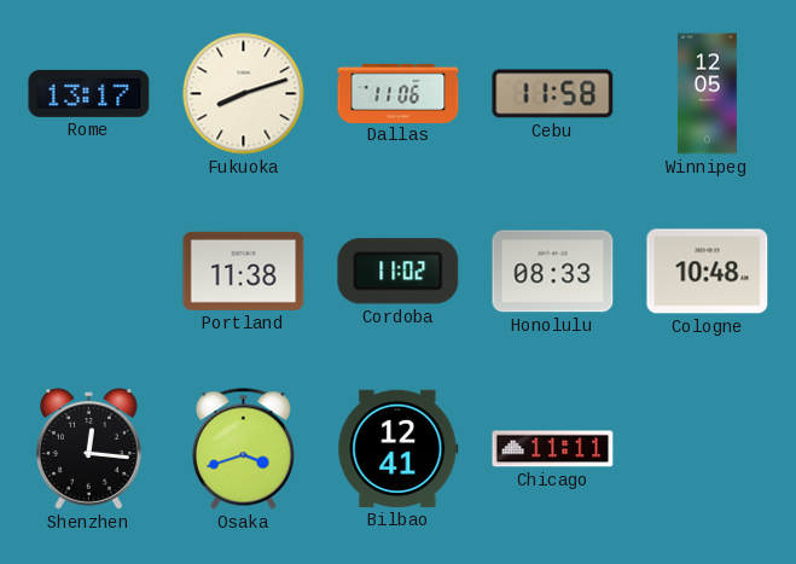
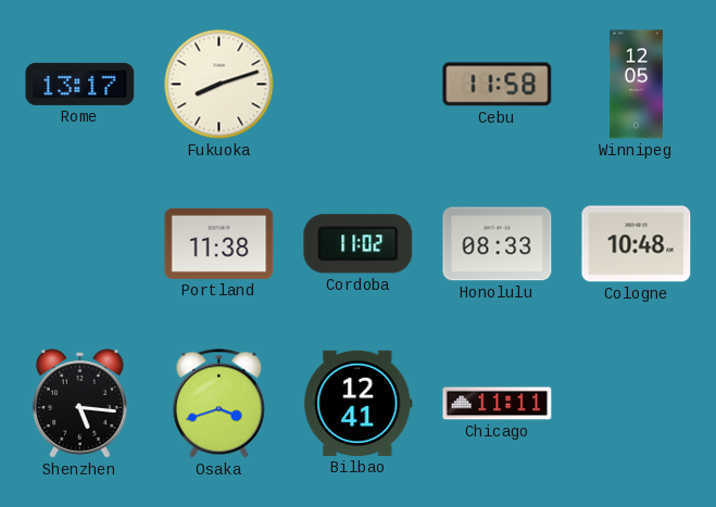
Dallas: 11:06 -> none
Shenzhen: 12:16 -> 5:16
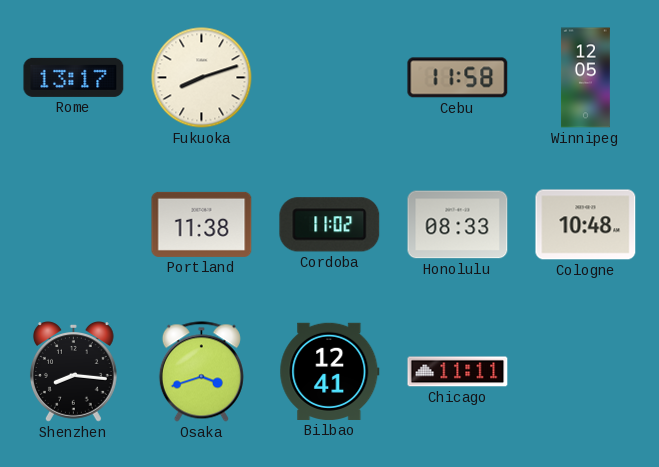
Shenzhen: 5:16 -> 8:16
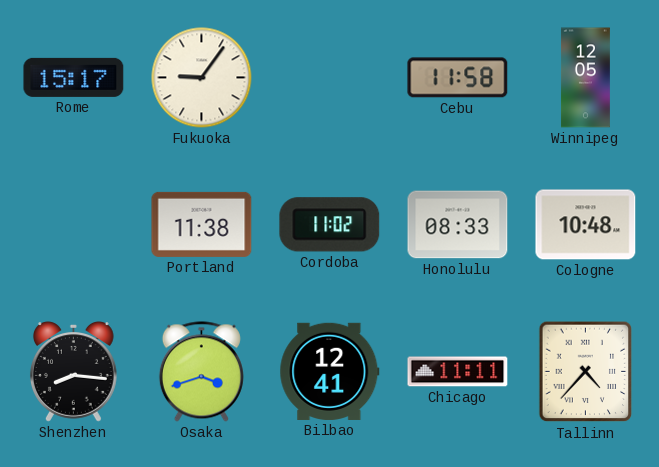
Rome: 13:17 -> 15:17
Fukuoka: 8:12 -> 9:06
Tallinn: none -> 4:37
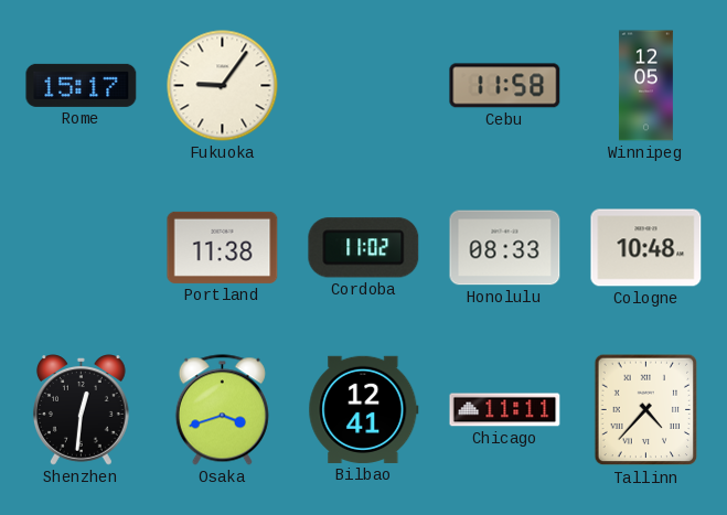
Shenzhen: 8:16 -> 12:31
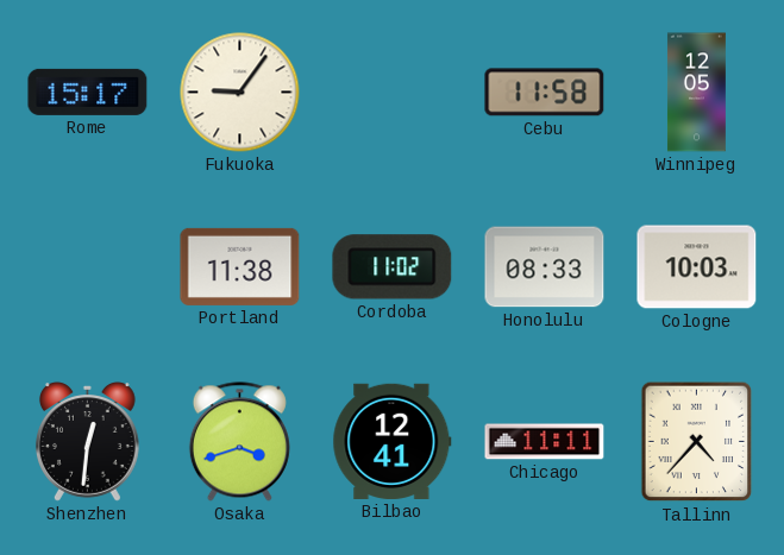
Cologne: 10:48 -> 10:03
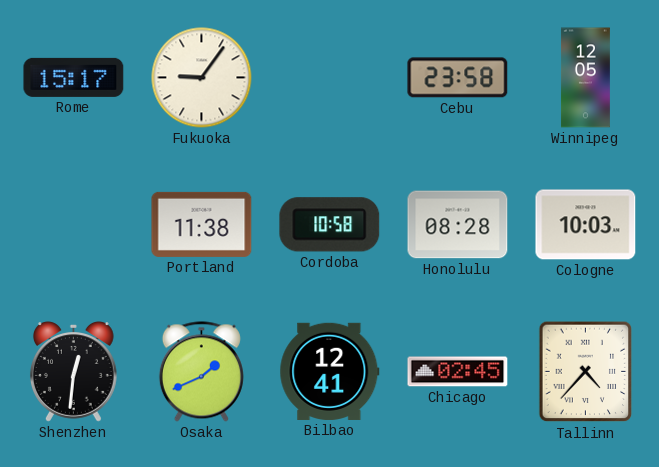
Cebu: 11:58 -> 23:58
Cordoba: 11:02 -> 10:58
Honolulu: 08:33 -> 08:28
Osaka: 3:42 -> 1:41
Chicago: 11:11 -> 02:45
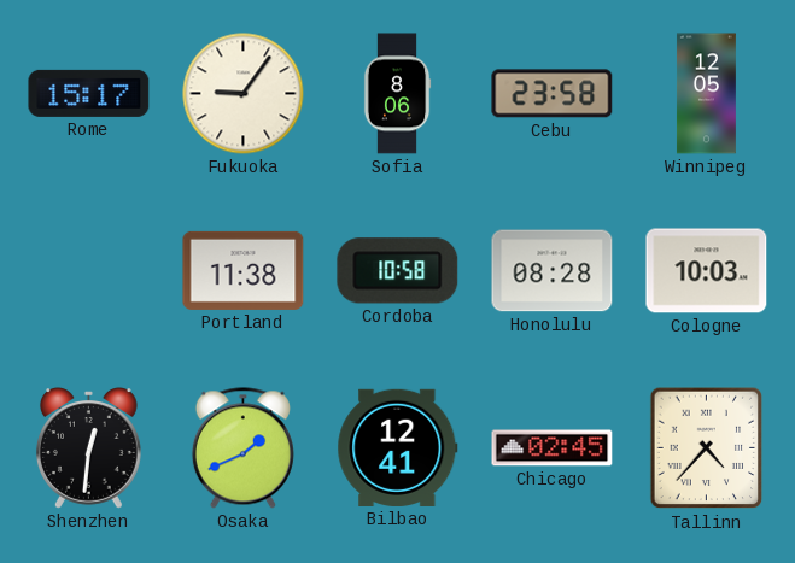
Sofia: none -> 8:06
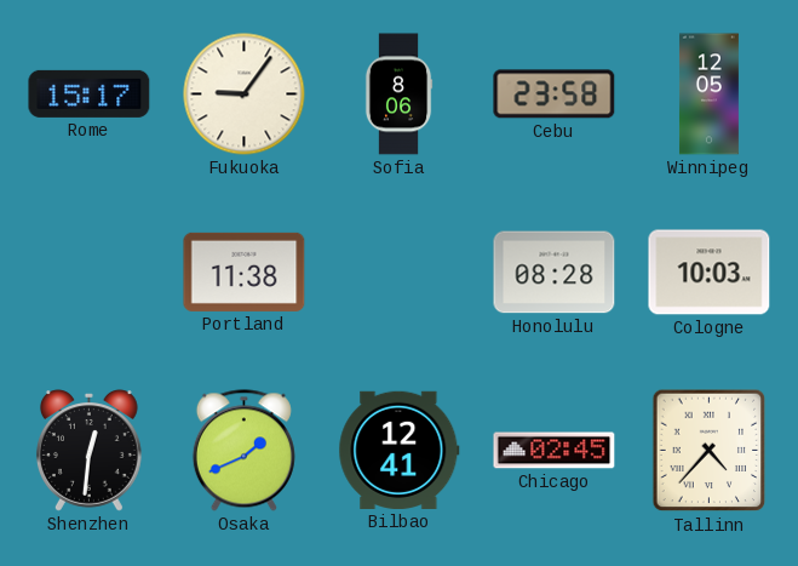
Cordoba: 10:58 -> none
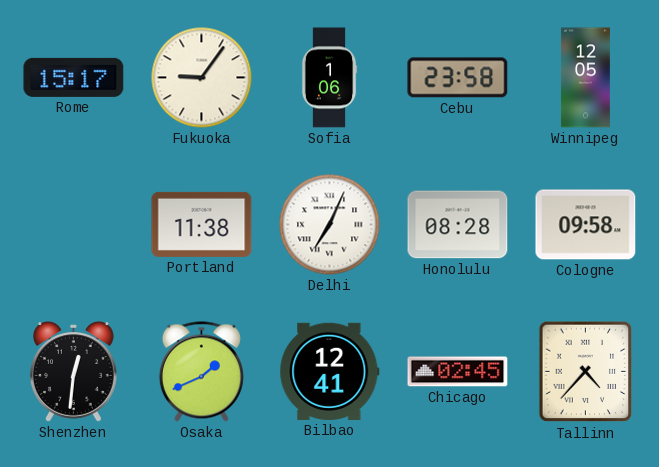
Sofia: 8:06 -> 1:06
Delhi: none -> 7:04
Cologne: 10:03 -> 09:58
